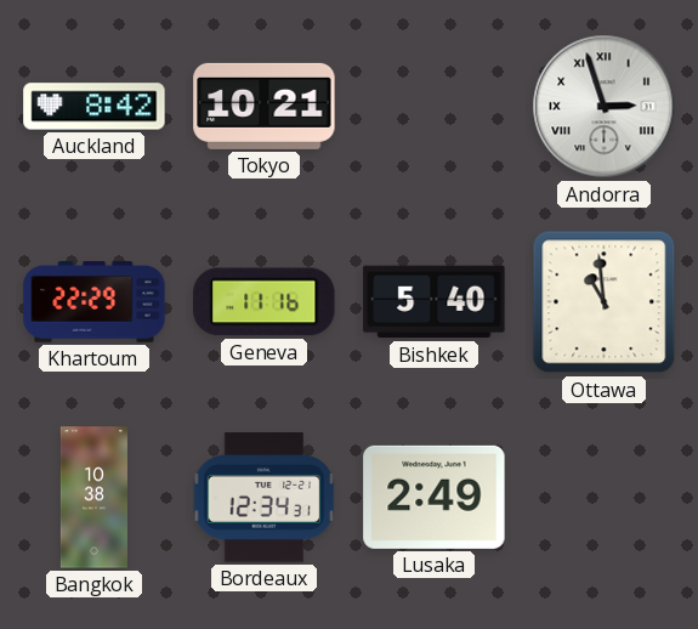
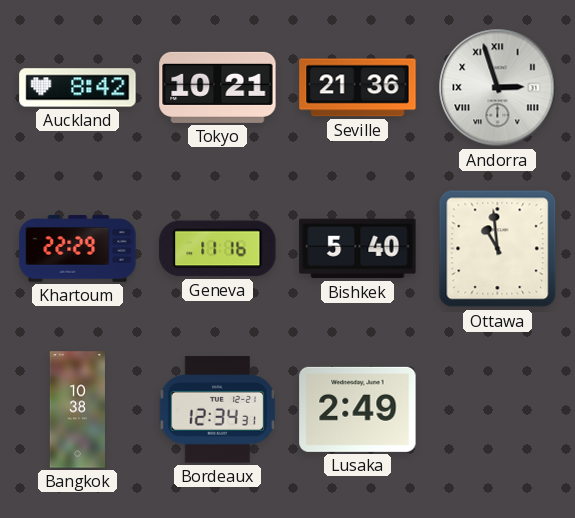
Seville: none -> 21:36
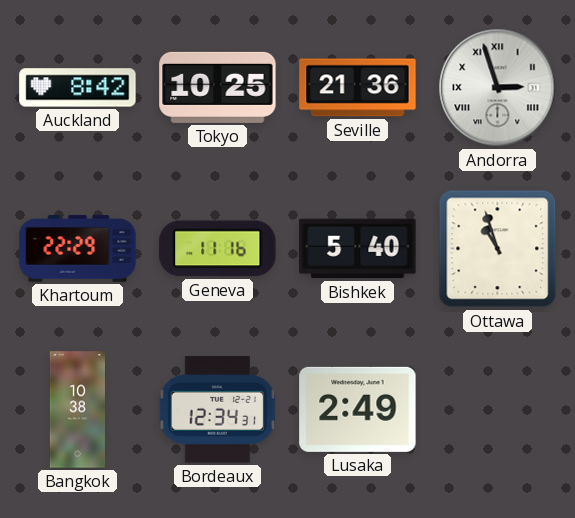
Tokyo: 10:21 -> 10:25
Ottawa: 10:59 -> 10:57
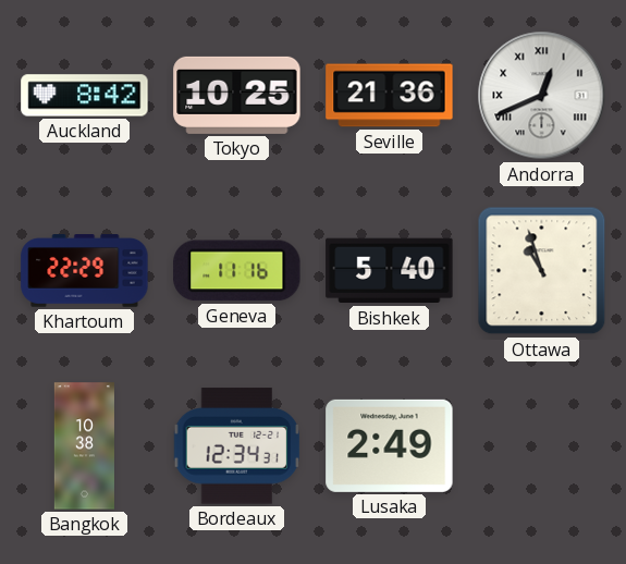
Andorra: 2:57 -> 12:41
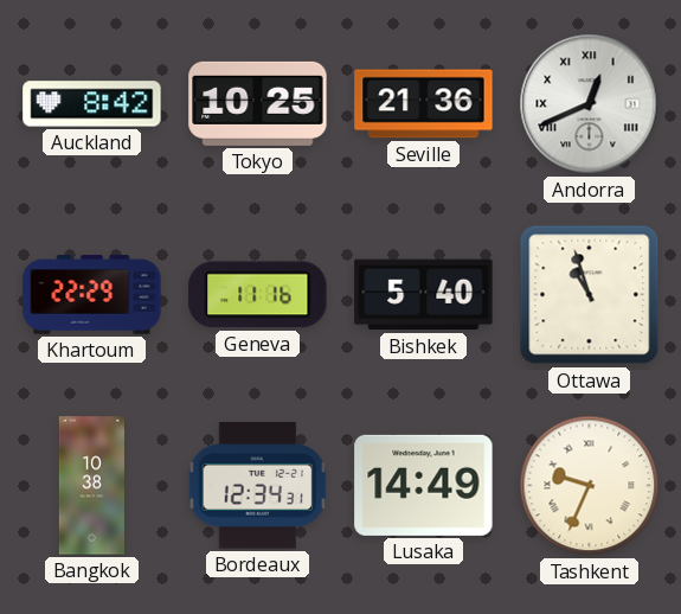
Lusaka: 2:49 -> 14:49
Tashkent: none -> 9:34
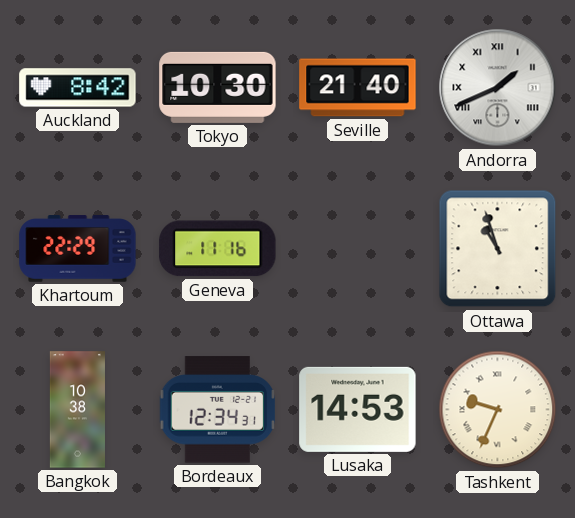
Tokyo: 10:25 -> 10:30
Seville: 21:36 -> 21:40
Andorra: 12:41 -> 1:41
Bishkek: 5:40 -> none
Lusaka: 14:49 -> 14:53
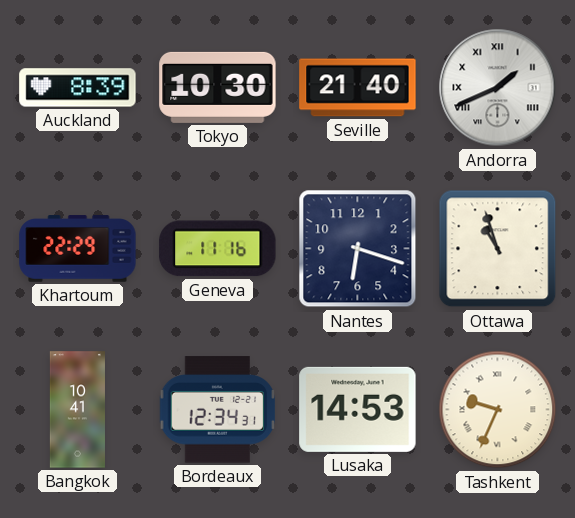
Auckland: 8:42 -> 8:39
Nantes: none -> 6:18
Bangkok: 10:38 -> 10:41
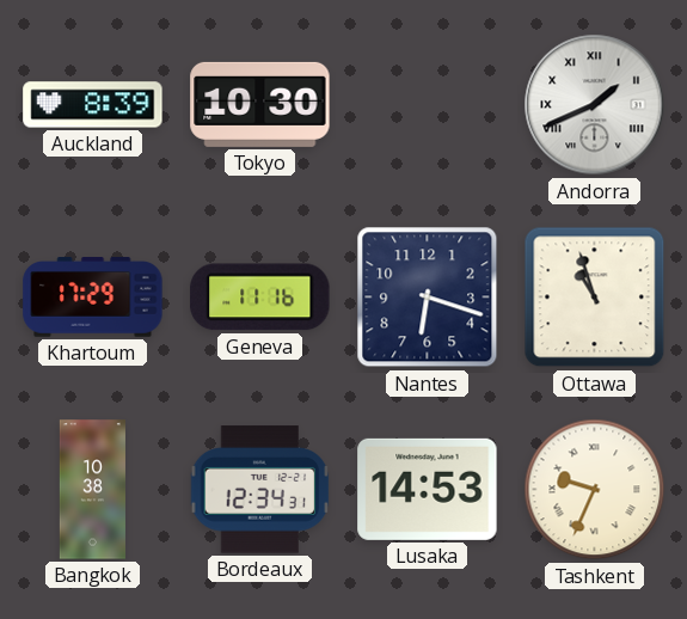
Seville: 21:40 -> none
Khartoum: 22:29 -> 17:29
Bangkok: 10:41 -> 10:38
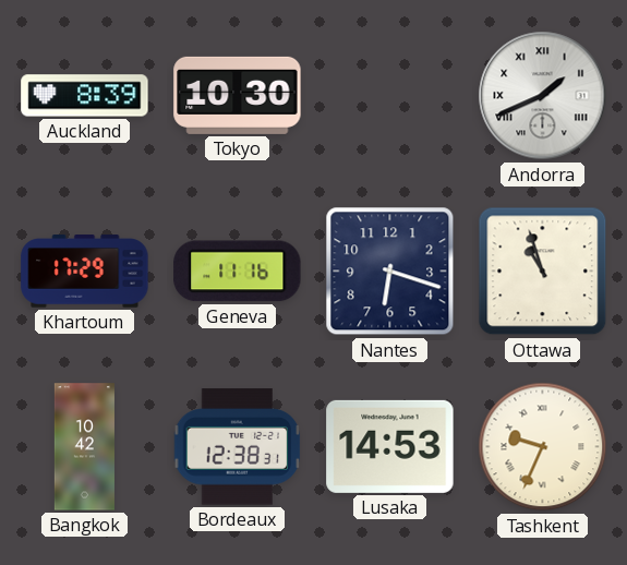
Bangkok: 10:38 -> 10:42
Bordeaux: 12:34 -> 12:38
